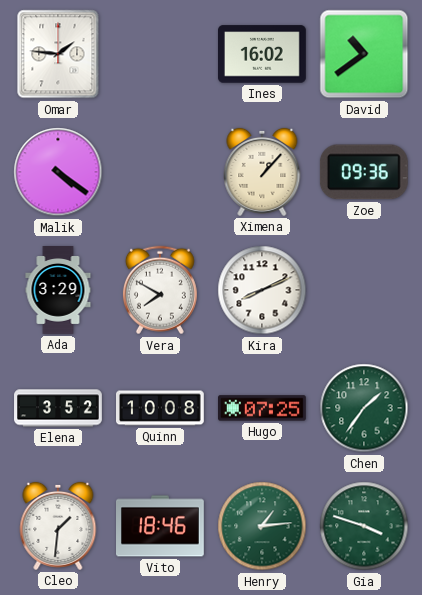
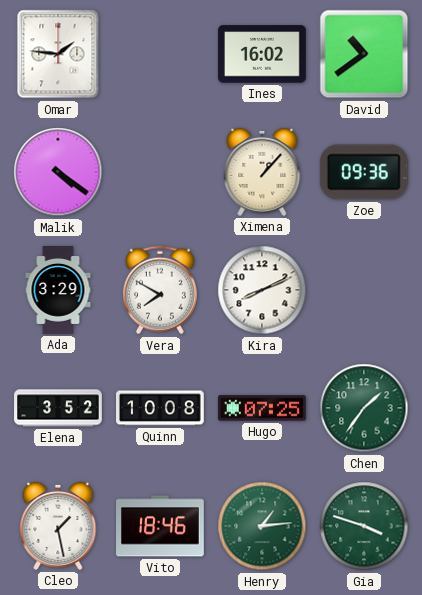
Cleo: 1:31 -> 1:28
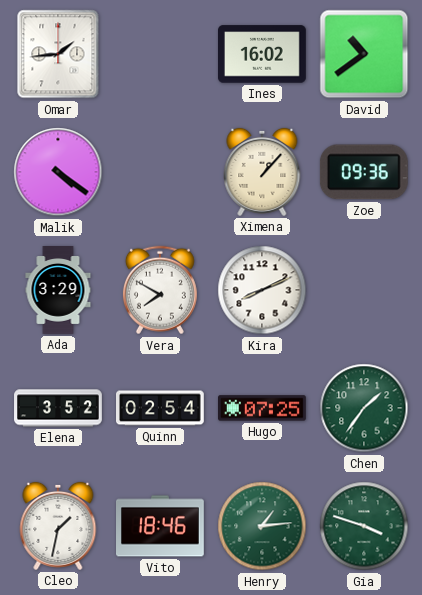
Omar: 1:46 -> 1:44
Quinn: 10:08 -> 02:54
Cleo: 1:28 -> 1:32
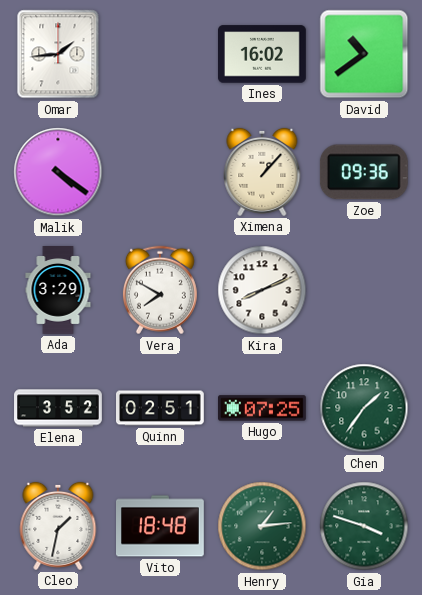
Quinn: 02:54 -> 02:51
Vito: 18:46 -> 18:48
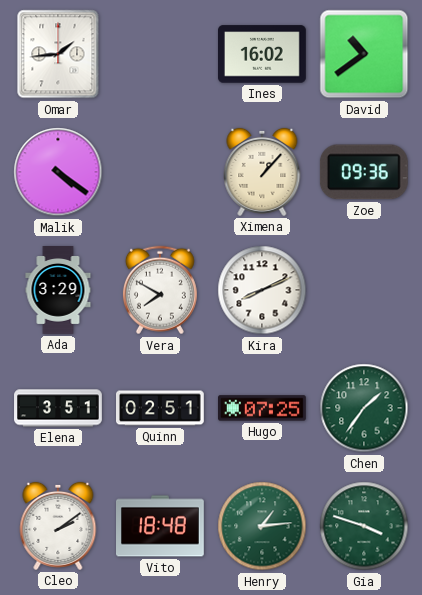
Elena: 3:52 -> 3:51
Cleo: 1:32 -> 2:09
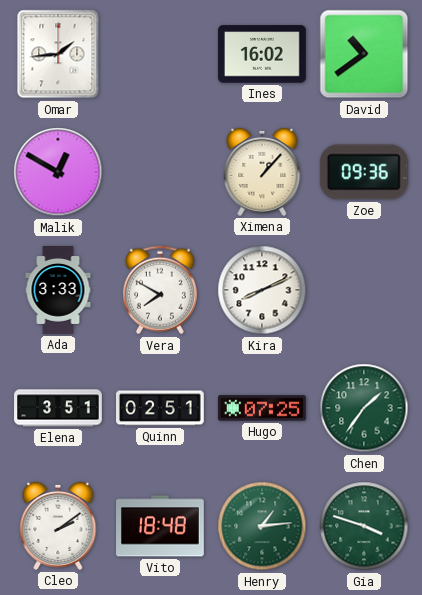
Malik: 4:21 -> 12:50
Ada: 3:29 -> 3:33
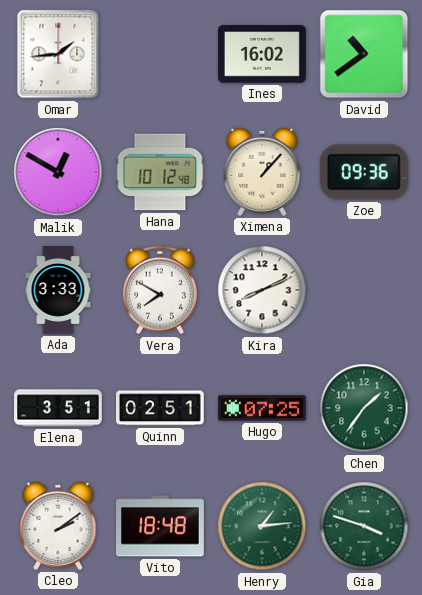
Hana: none -> 10:12
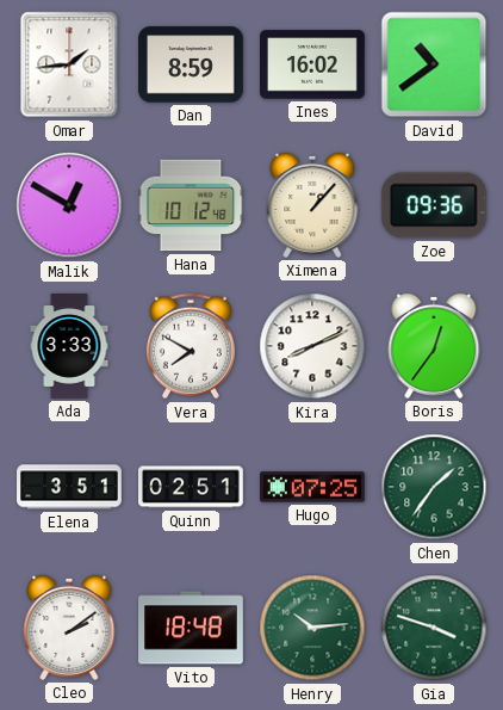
Dan: none -> 8:59
Boris: none -> 12:36
Henry: 1:14 -> 10:14
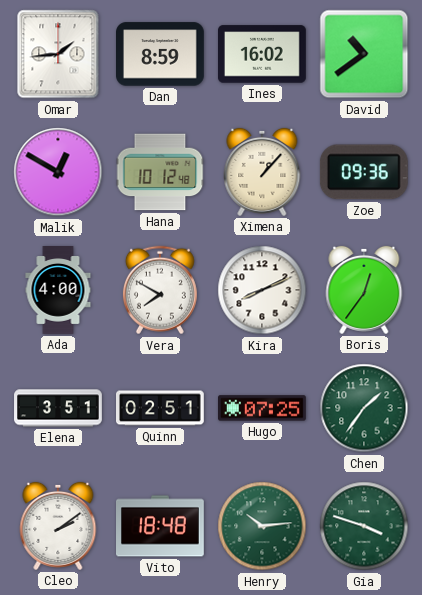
Ada: 3:33 -> 4:00
